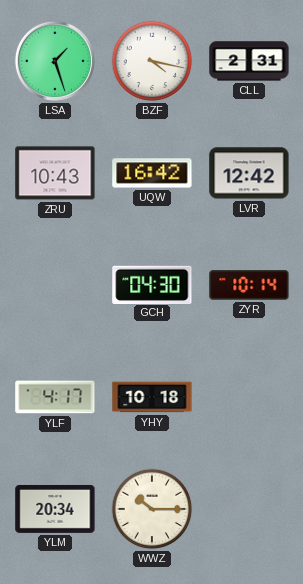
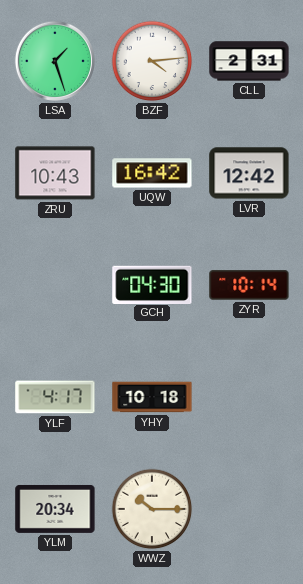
BZF: 4:17 -> 4:14
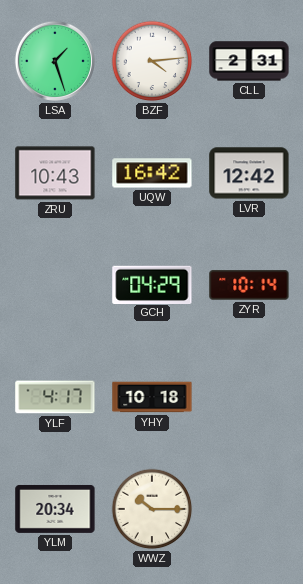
GCH: 04:30 -> 04:29
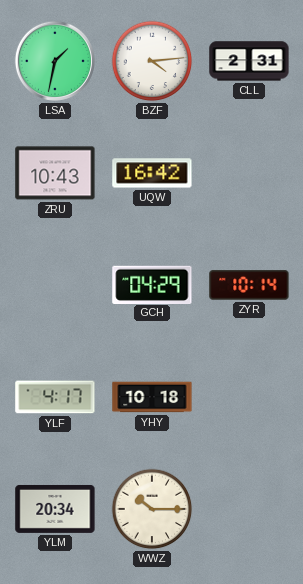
LSA: 1:27 -> 1:32
LVR: 12:42 -> none
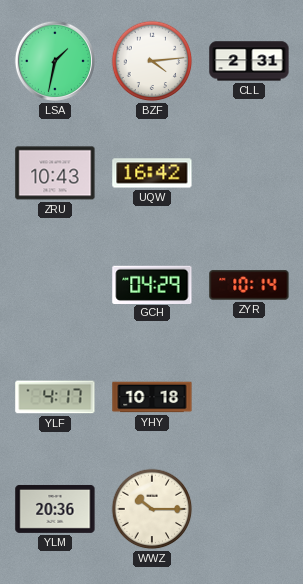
YLM: 20:34 -> 20:36
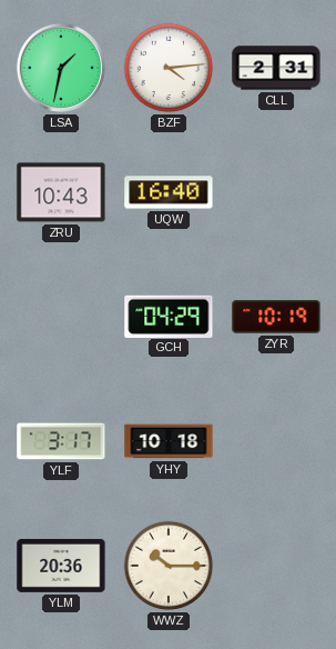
UQW: 16:42 -> 16:40
ZYR: 10:14 -> 10:19
YLF: 4:17 -> 3:17
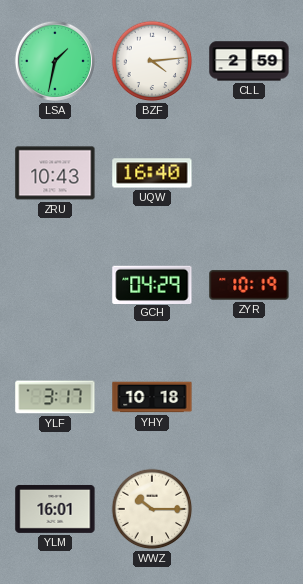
CLL: 2:31 -> 2:59
YLM: 20:36 -> 16:01
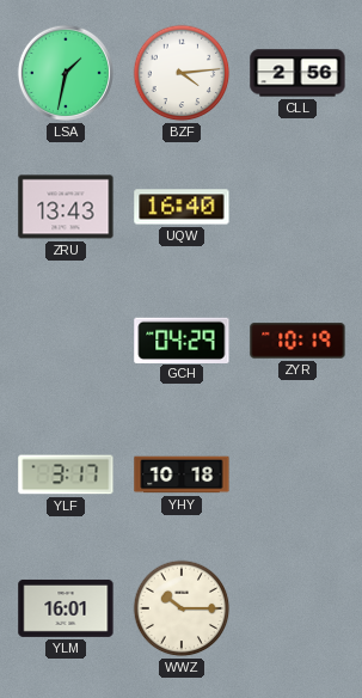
CLL: 2:59 -> 2:56
ZRU: 10:43 -> 13:43
